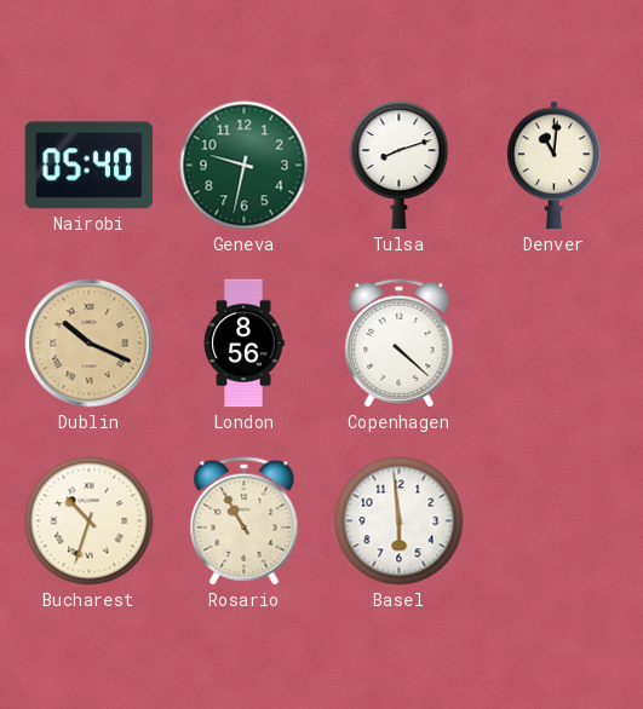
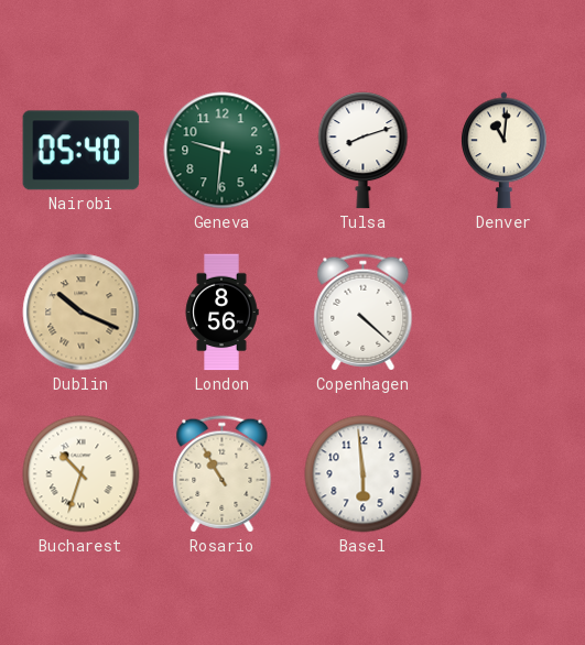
Geneva: 9:32 -> 9:31
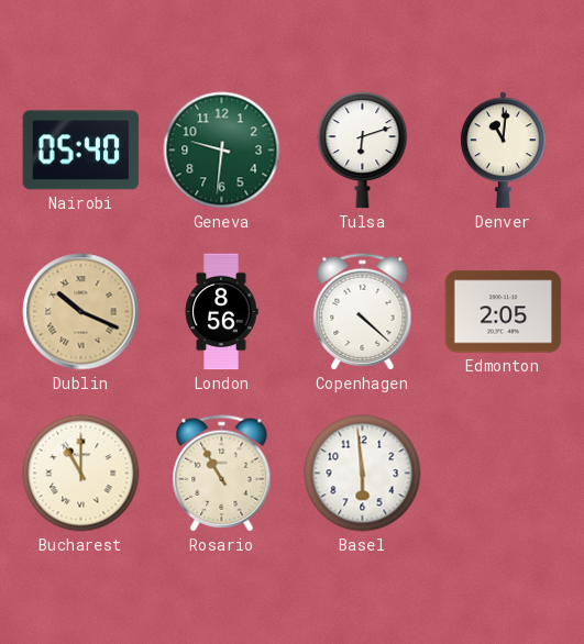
Tulsa: 8:12 -> 6:12
Edmonton: none -> 2:05
Bucharest: 10:33 -> 11:00
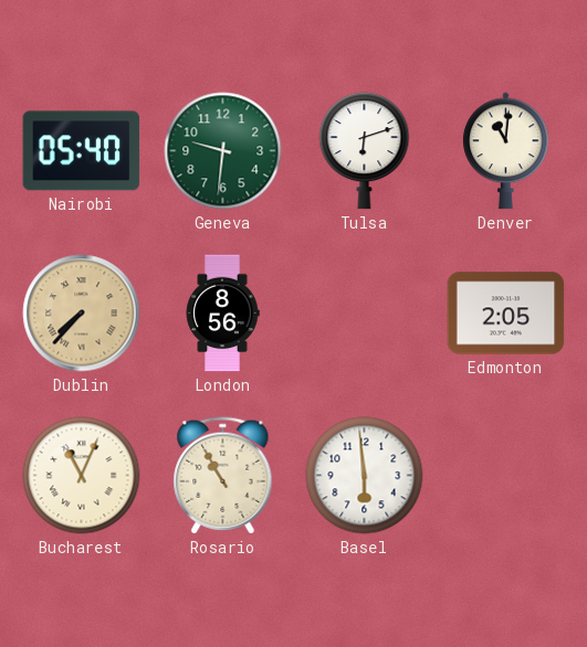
Dublin: 10:19 -> 7:37
Copenhagen: 4:22 -> none
Bucharest: 11:00 -> 11:04
